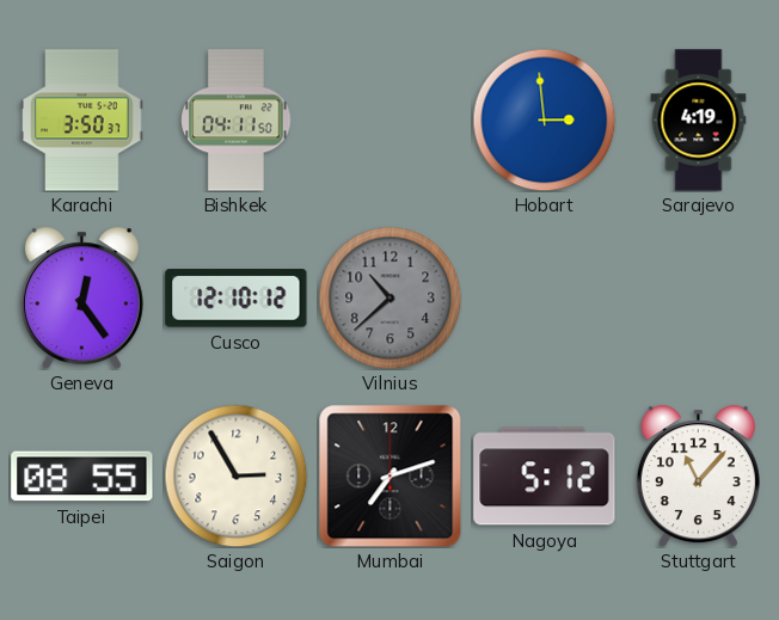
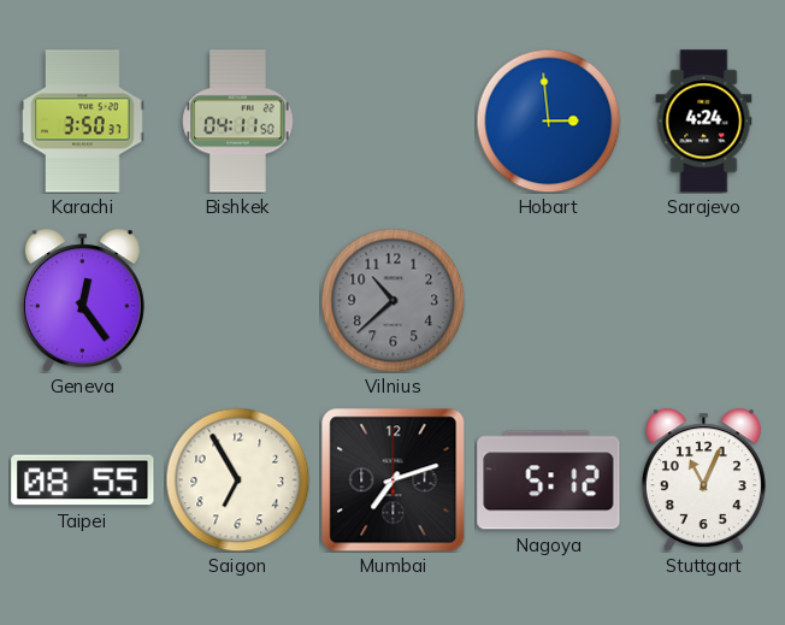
Sarajevo: 4:19 -> 4:24
Cusco: 12:10 -> none
Saigon: 2:55 -> 6:55
Stuttgart: 11:07 -> 11:04
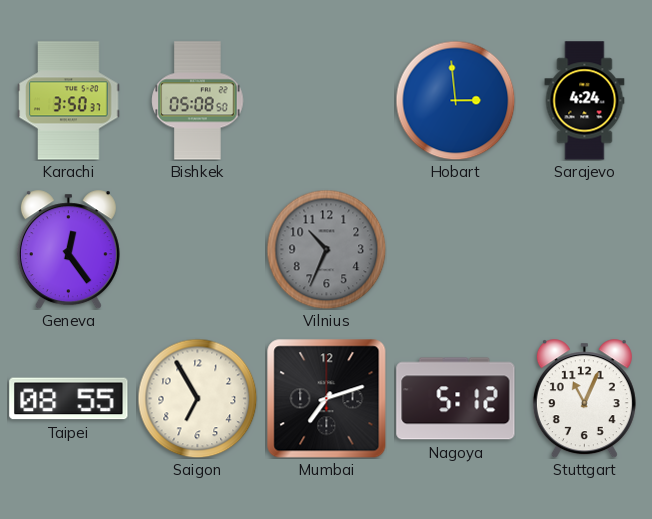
Bishkek: 04:11 -> 05:08
Vilnius: 10:38 -> 10:34
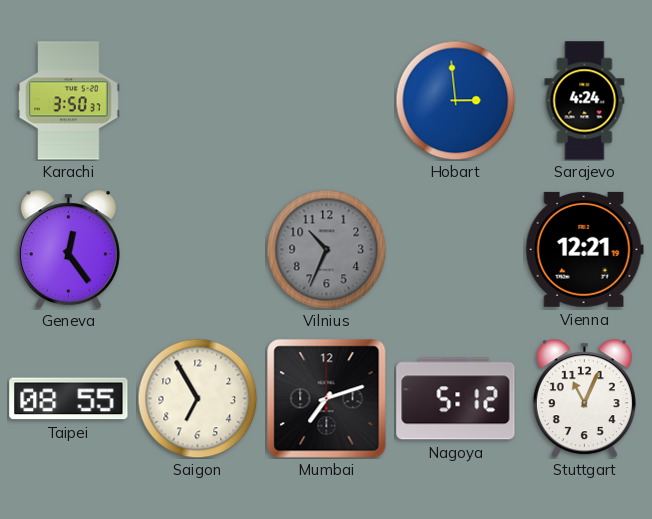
Bishkek: 05:08 -> none
Vienna: none -> 12:21
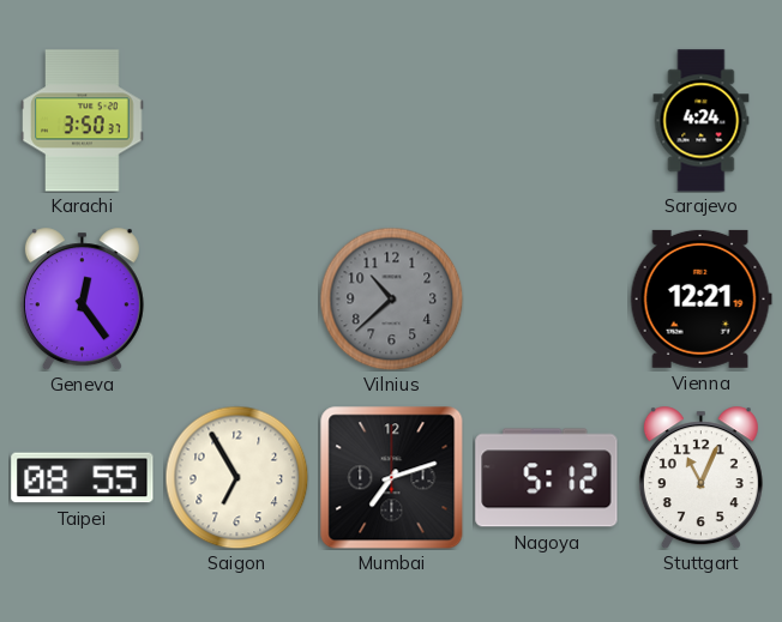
Hobart: 2:59 -> none
Vilnius: 10:34 -> 10:38
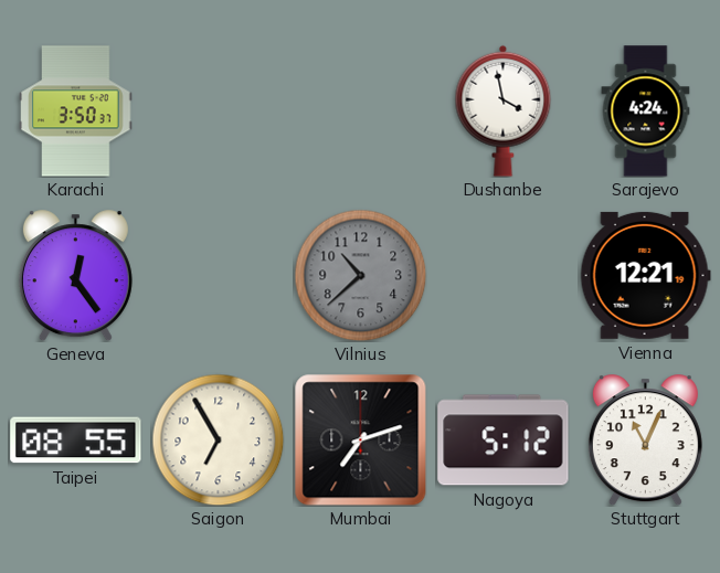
Dushanbe: none -> 3:58
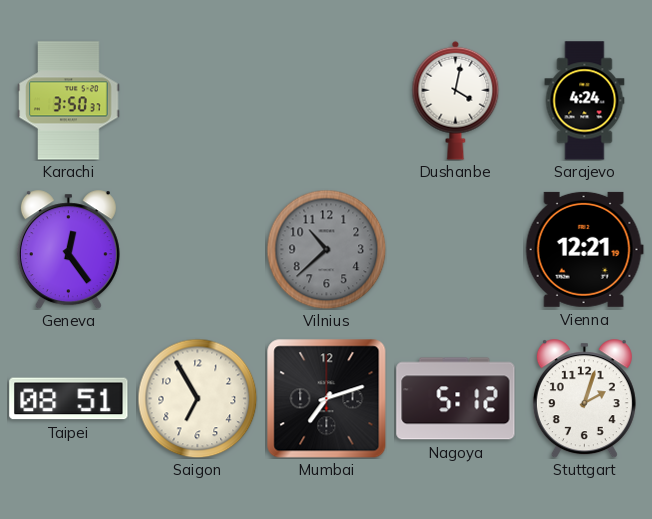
Dushanbe: 3:58 -> 4:02
Taipei: 08:55 -> 08:51
Stuttgart: 11:04 -> 2:03
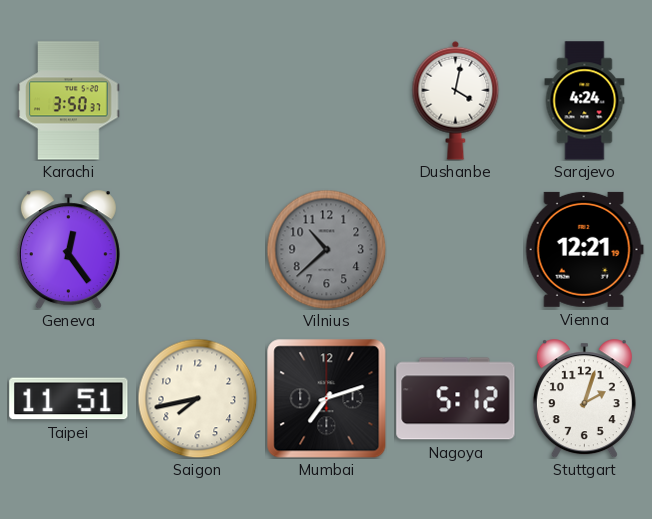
Taipei: 08:51 -> 11:51
Saigon: 6:55 -> 7:43
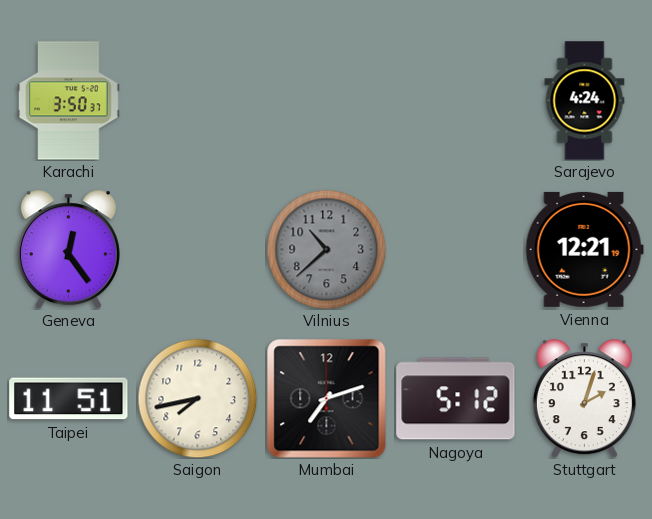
Dushanbe: 4:02 -> none
